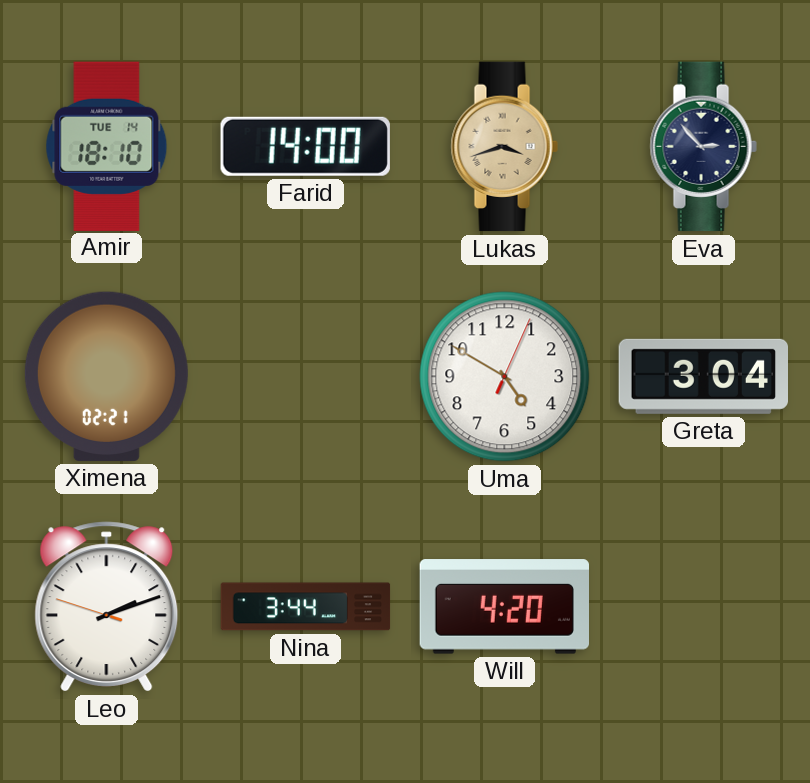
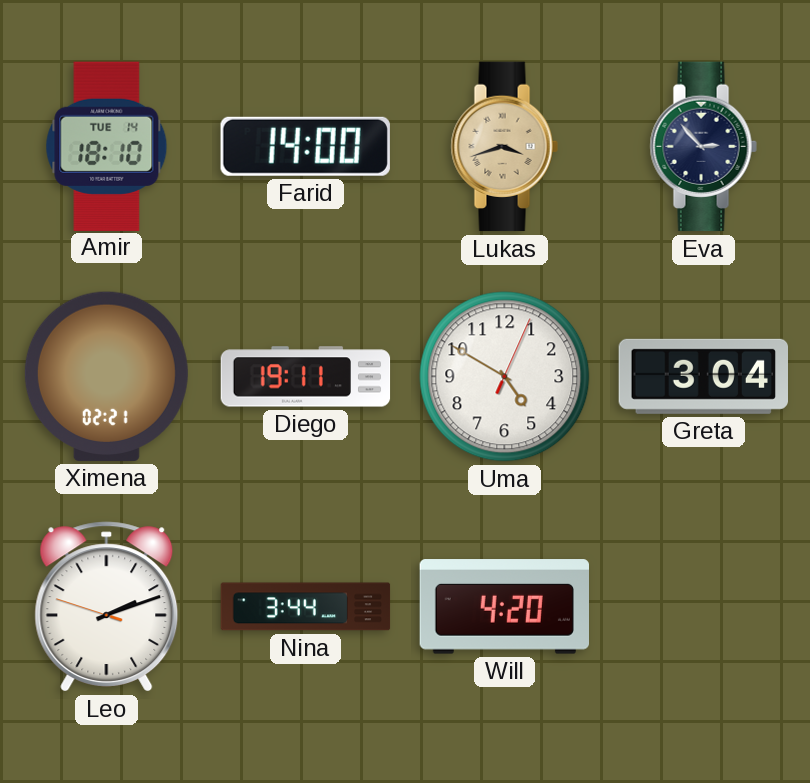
Diego: none -> 19:11
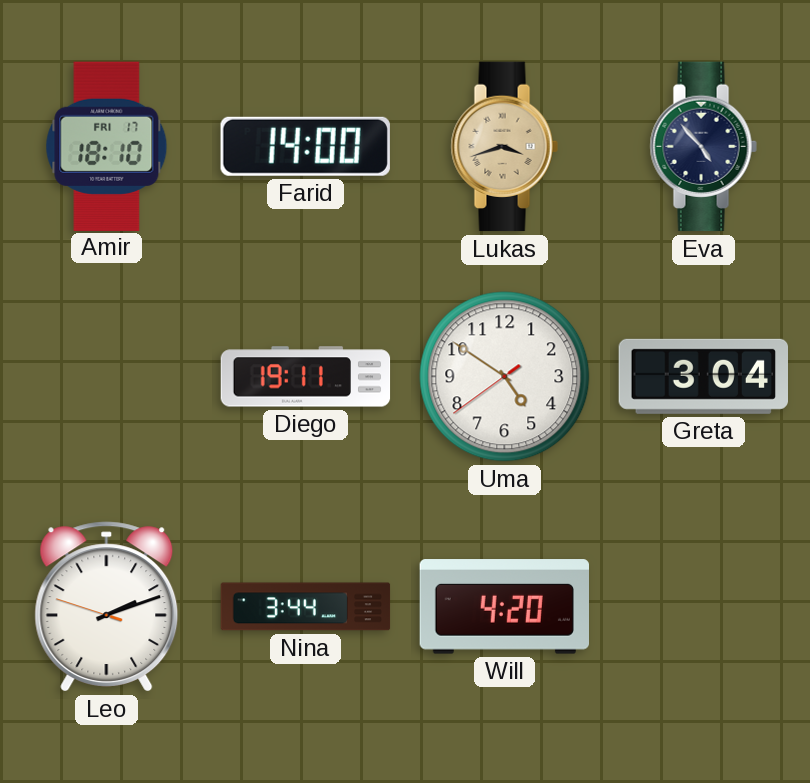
Amir date: TUE 14 -> FRI 17
Eva: 2:53 -> 4:53
Ximena: 02:21 -> none
Uma: 4:50:04 -> 4:50:39
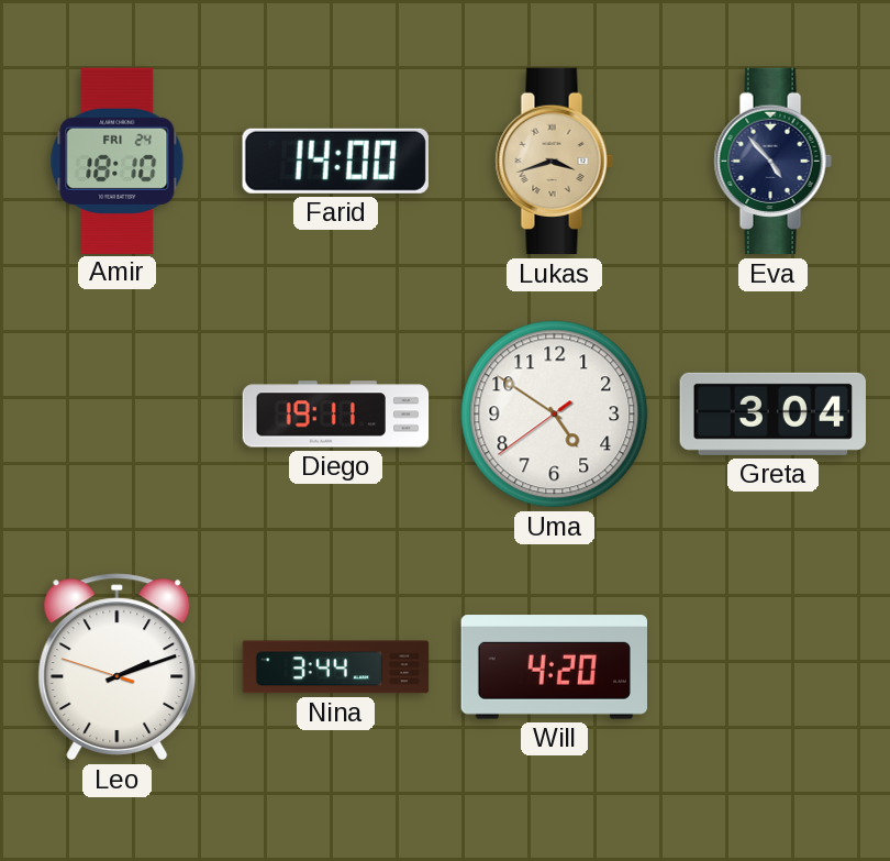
Amir date: FRI 17 -> FRI 24
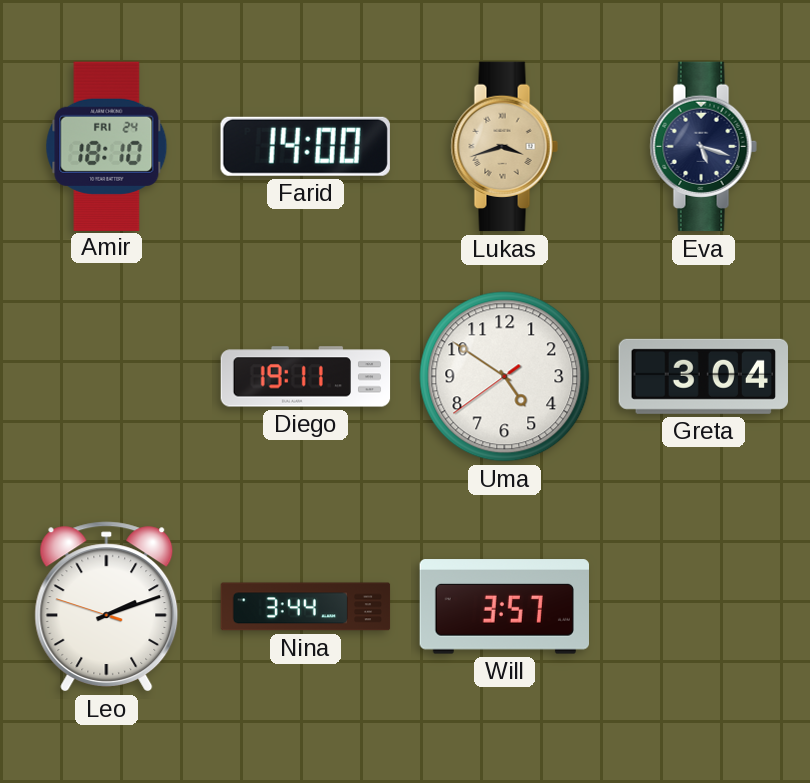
Eva: 4:53 -> 5:18
Will: 4:20 -> 3:57
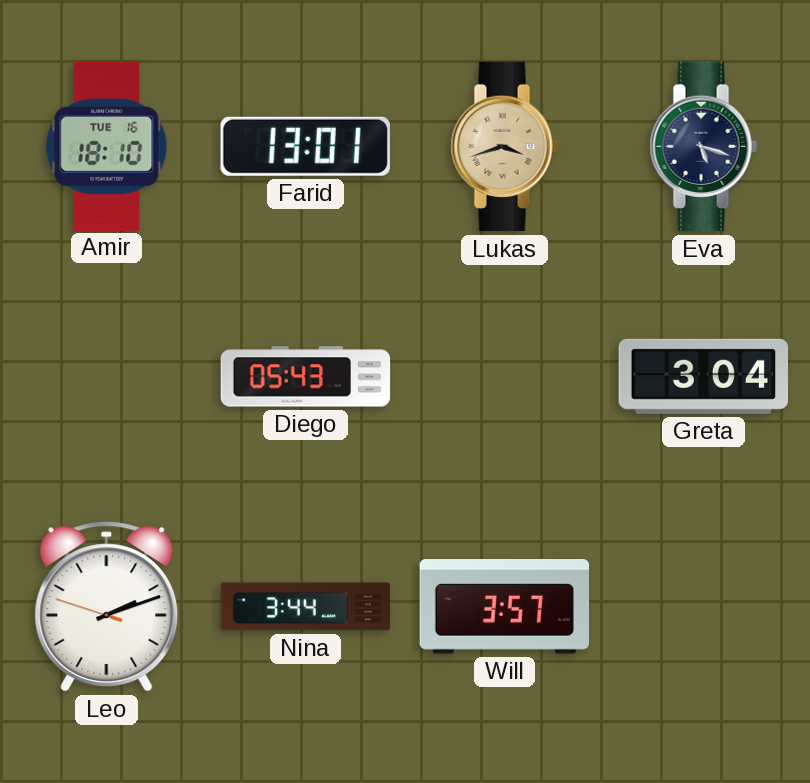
Amir date: FRI 24 -> TUE 16
Farid: 14:00 -> 13:01
Diego: 19:11 -> 05:43
Uma: 4:50 -> none
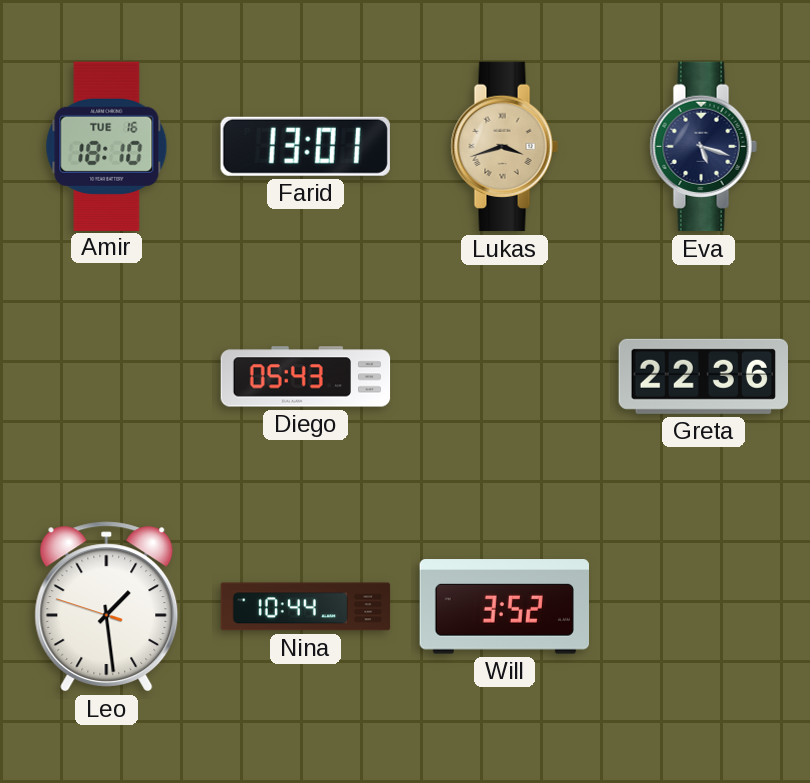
Greta: 3:04 -> 22:36
Leo: 2:11 -> 1:28
Nina: 3:44 -> 10:44
Will: 3:57 -> 3:52
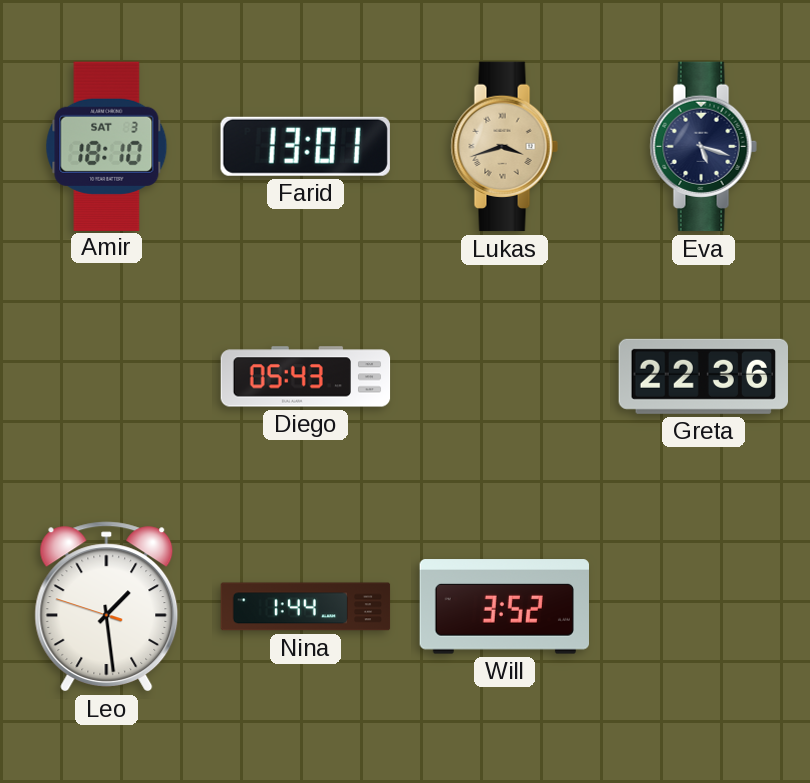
Amir date: TUE 16 -> SAT 3
Nina: 10:44 -> 1:44
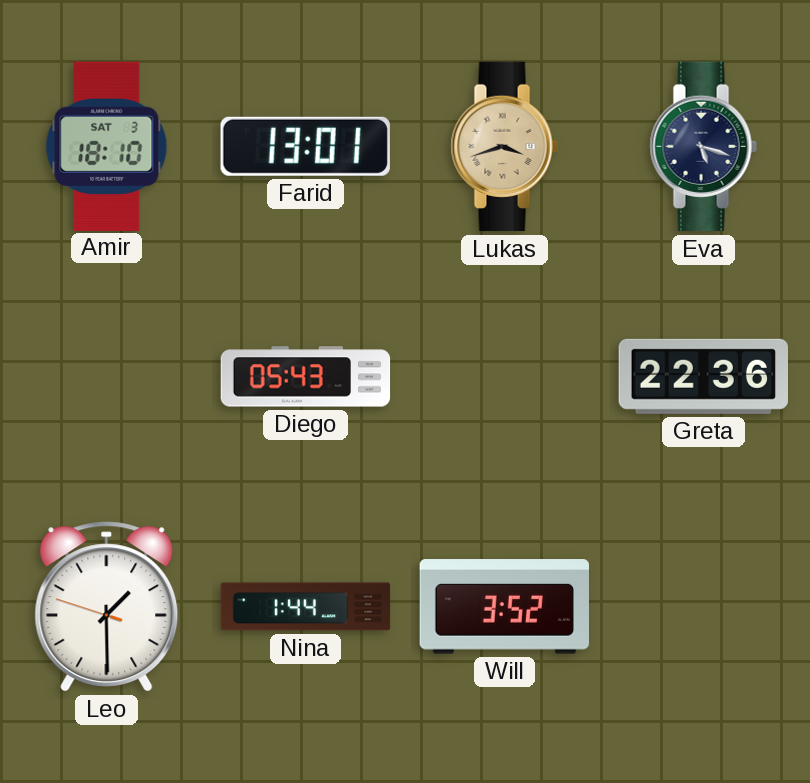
Leo: 1:28 -> 1:29
